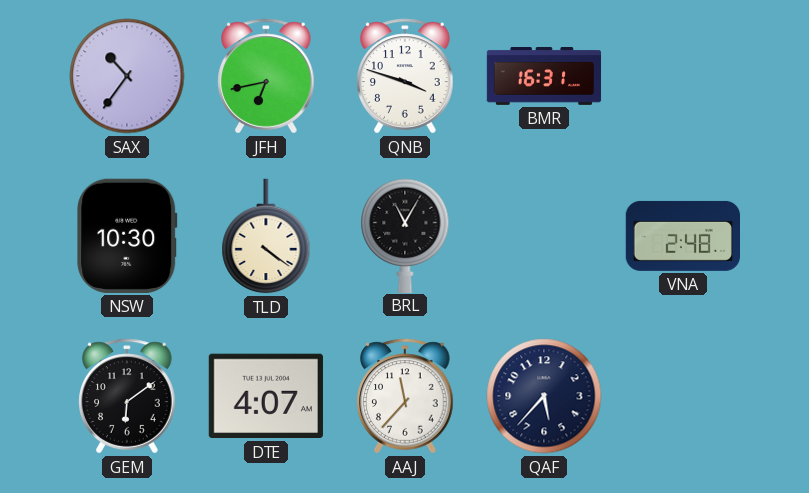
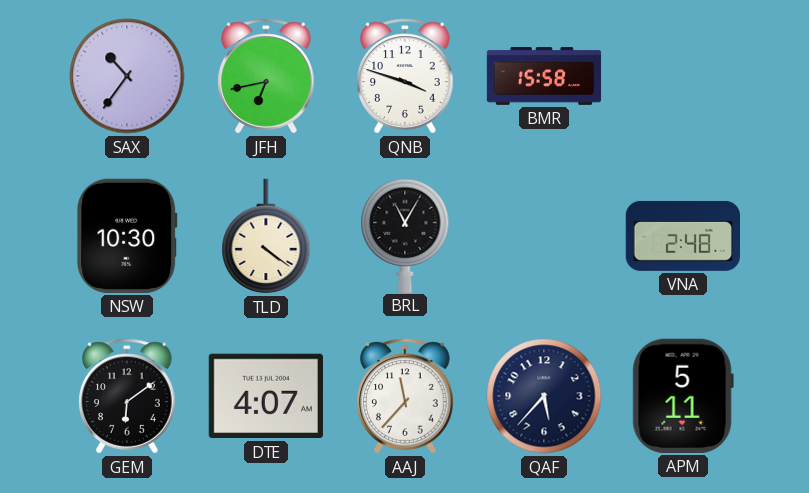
BMR: 16:31 -> 15:58
APM: none -> 5:11
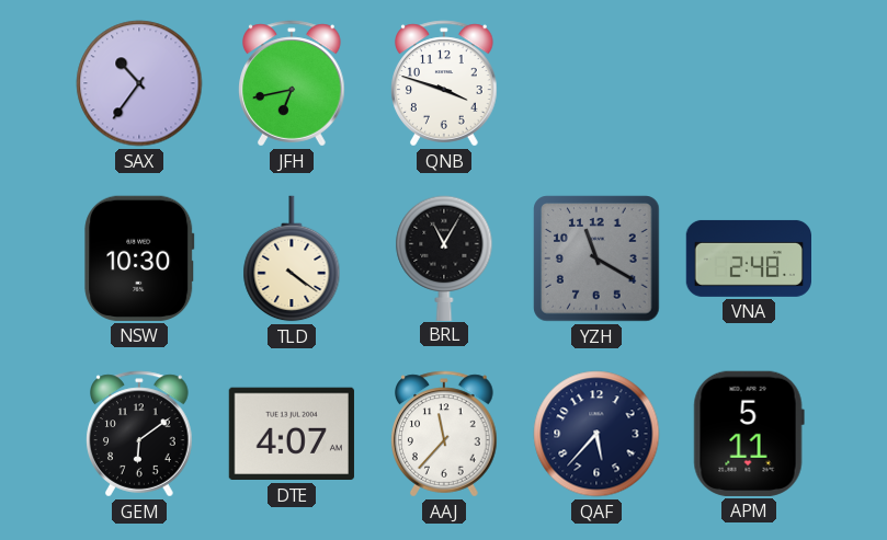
BMR: 15:58 -> none
YZH: none -> 11:20
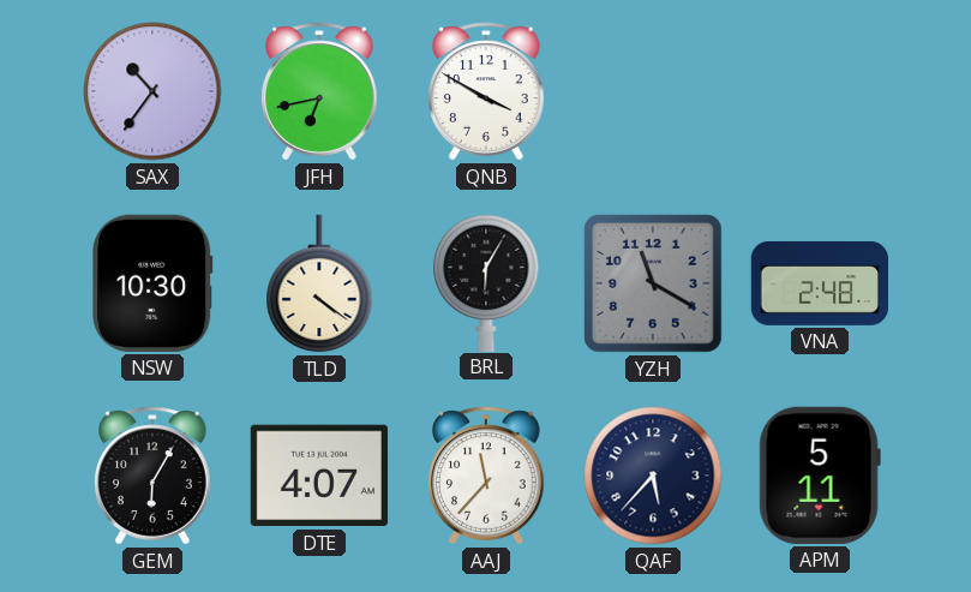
QNB: 3:48 -> 3:50
BRL: 11:05 -> 6:05
GEM: 6:09 -> 6:05
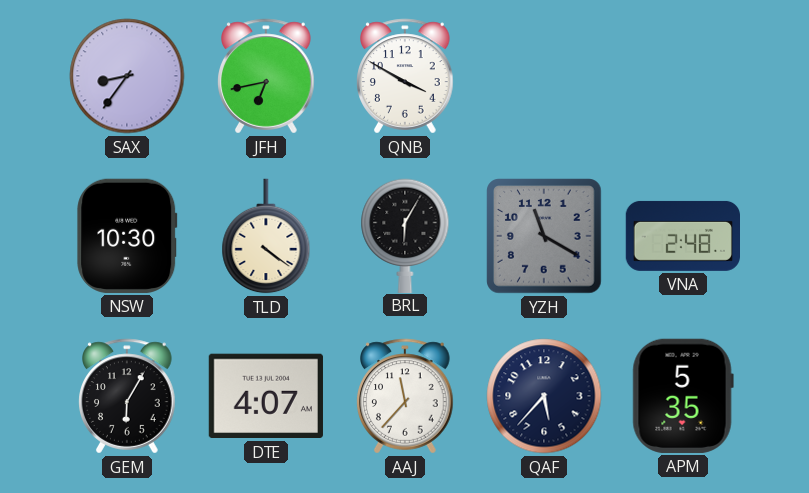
SAX: 10:36 -> 8:36
APM: 5:11 -> 5:35
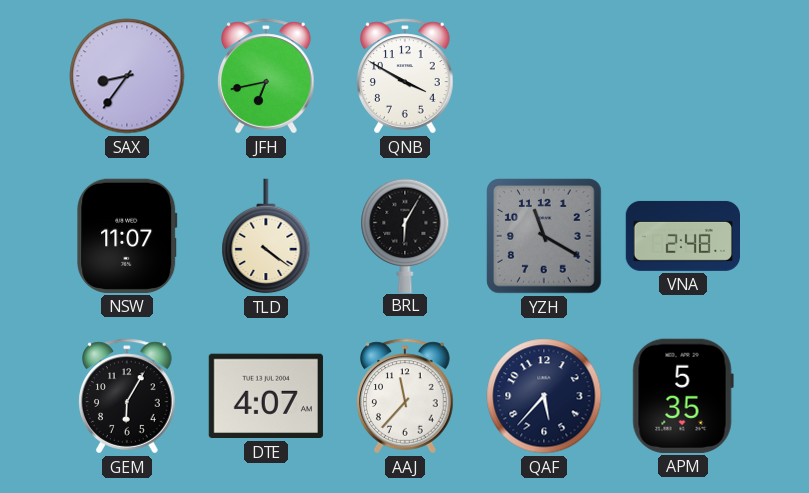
NSW: 10:30 -> 11:07
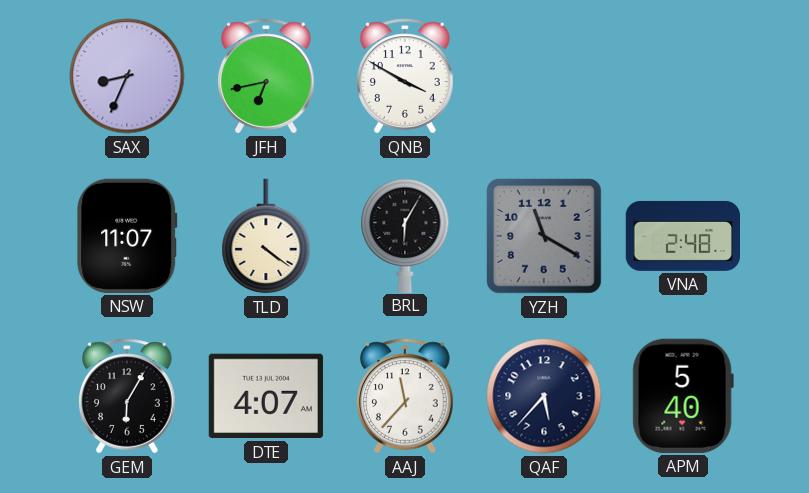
SAX: 8:36 -> 8:34
APM: 5:35 -> 5:40
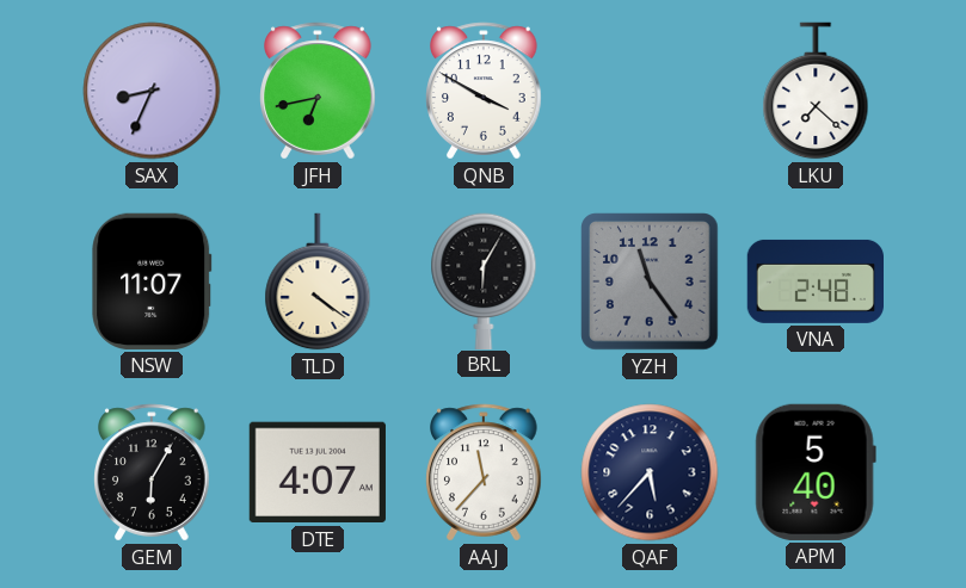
LKU: none -> 7:22
YZH: 11:20 -> 11:24
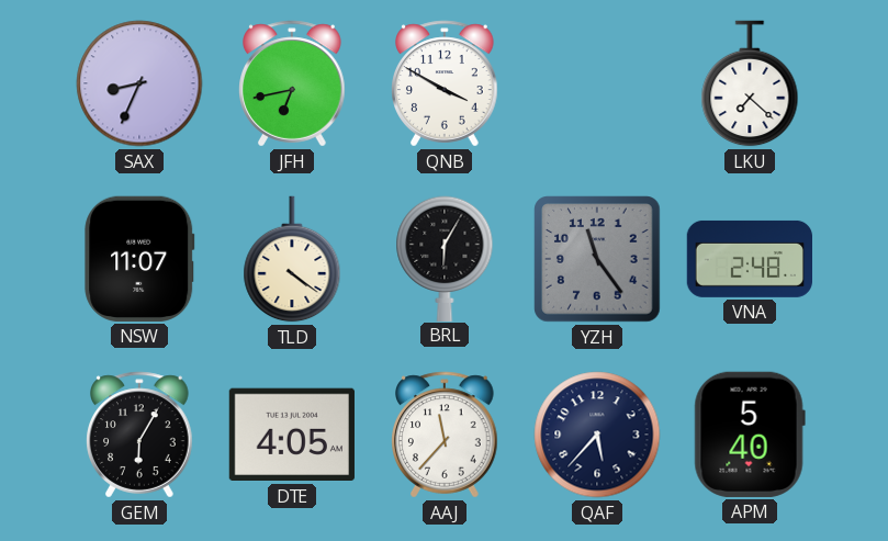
DTE: 4:07 -> 4:05
